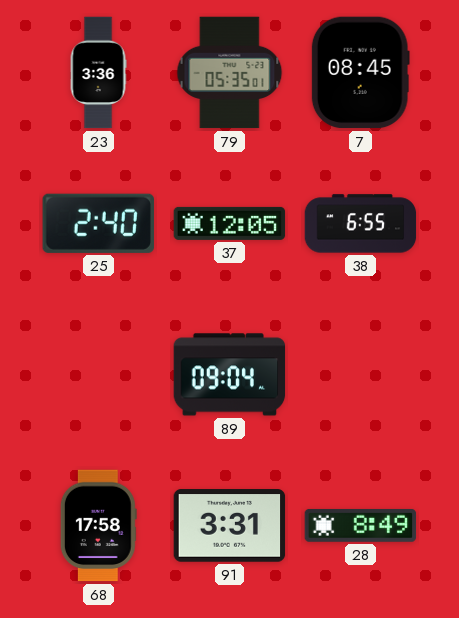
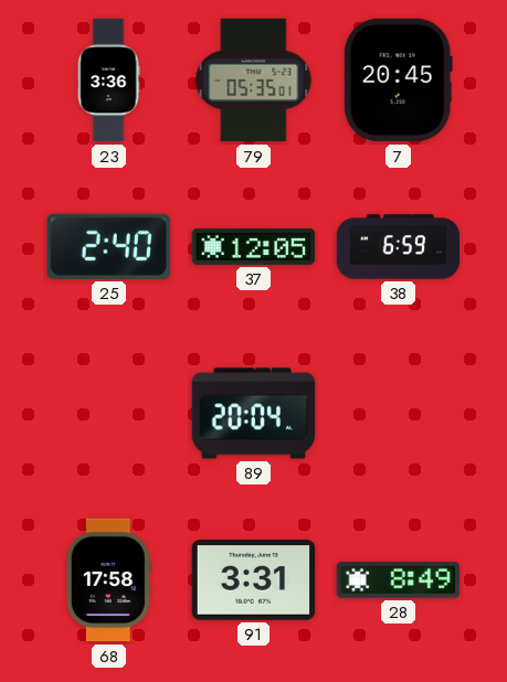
7: 08:45 -> 20:45
38: 6:55 -> 6:59
89: 09:04 -> 20:04
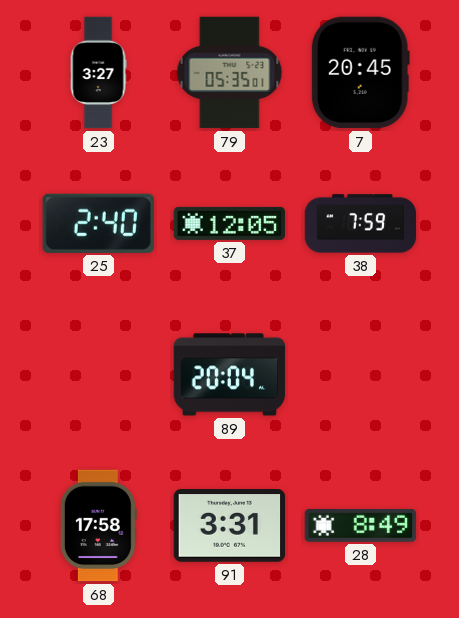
23: 3:36 -> 3:27
38: 6:59 -> 7:59
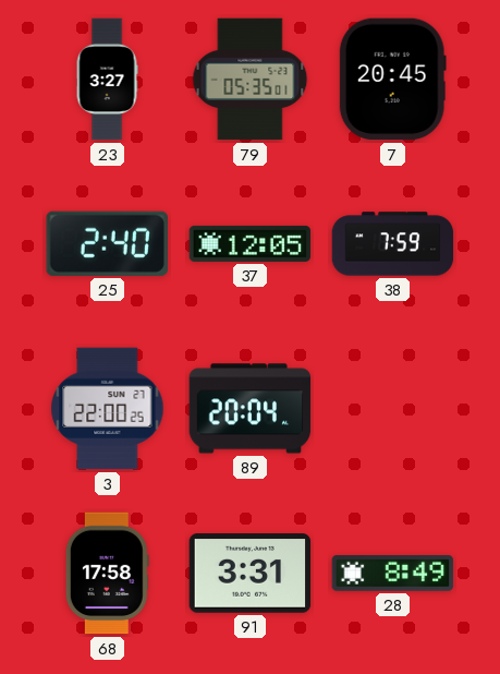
3: none -> 22:00
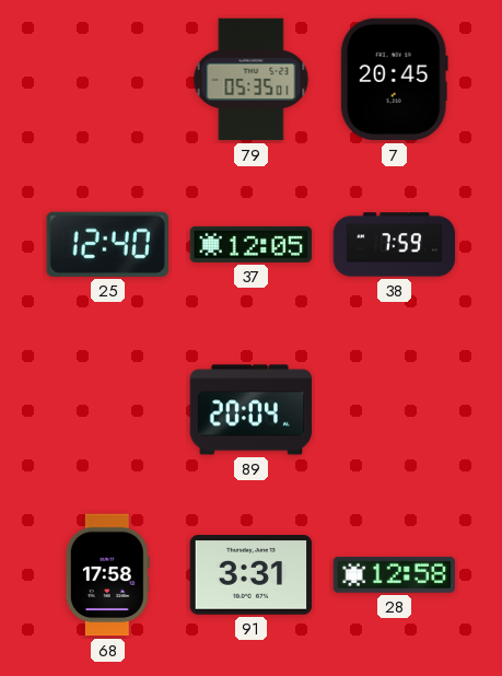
23: 3:27 -> none
25: 2:40 -> 12:40
3: 22:00 -> none
28: 8:49 -> 12:58
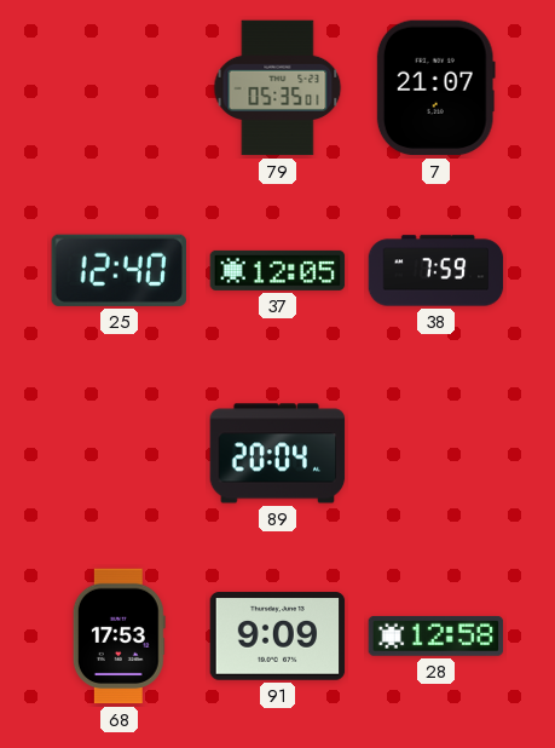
7: 20:45 -> 21:07
68: 17:58 -> 17:53
91: 3:31 -> 9:09
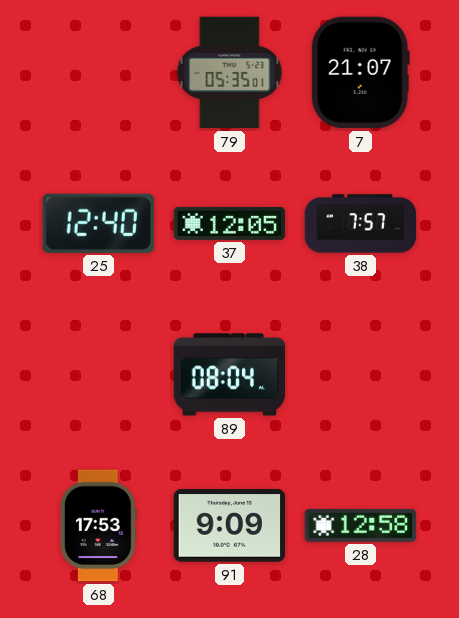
38: 7:59 -> 7:57
89: 20:04 -> 08:04
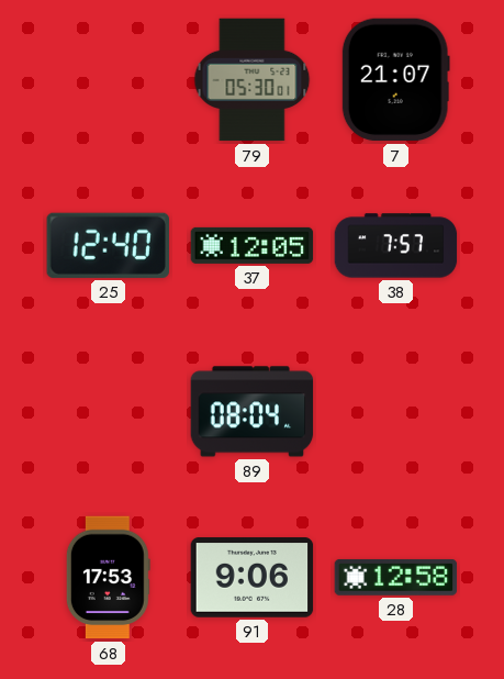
79: 05:35 -> 05:30
91: 9:09 -> 9:06
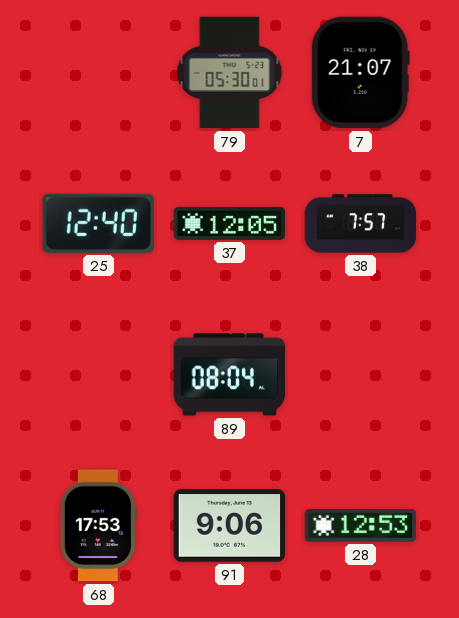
28: 12:58 -> 12:53
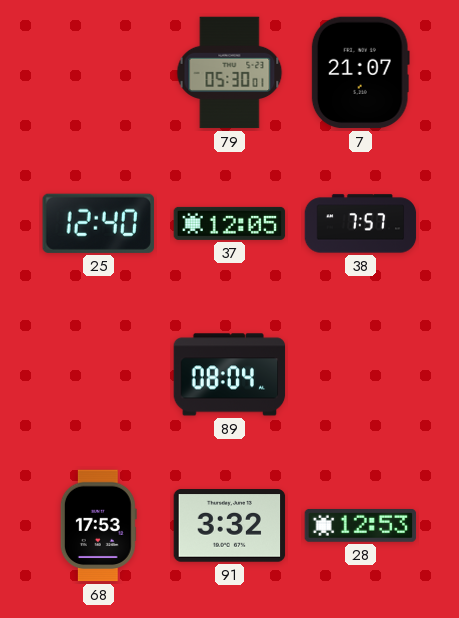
91: 9:06 -> 3:32
